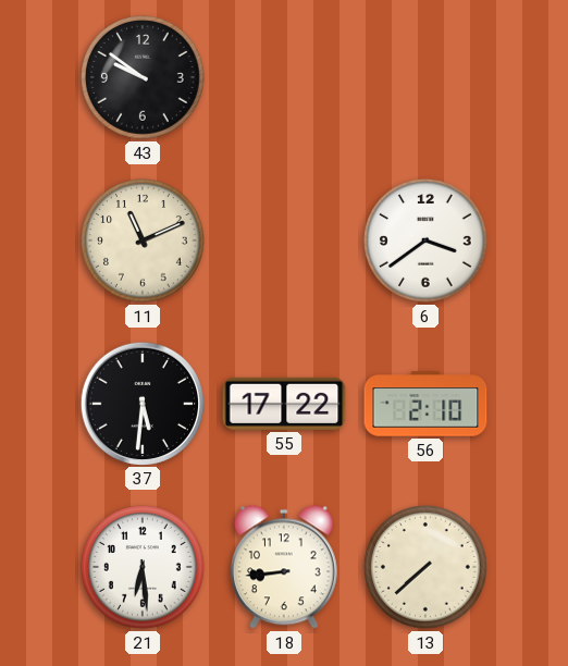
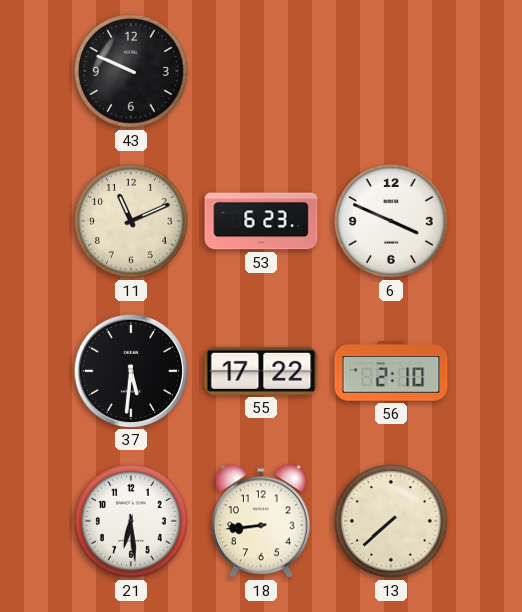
43: 9:51 -> 9:49
53: none -> 6:23
6: 3:39 -> 3:49
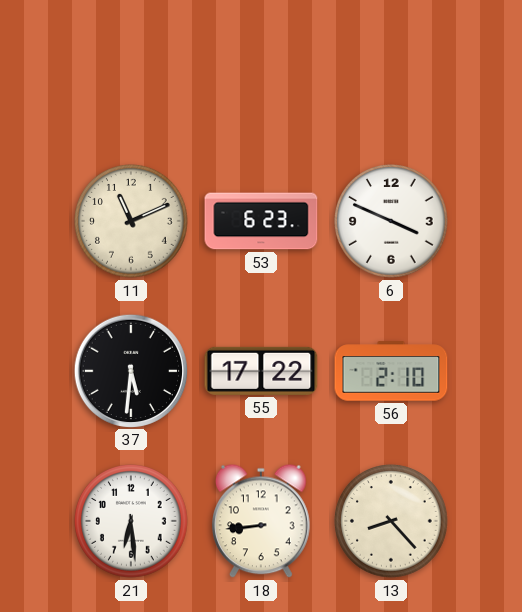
43: 9:49 -> none
13: 7:38 -> 8:23
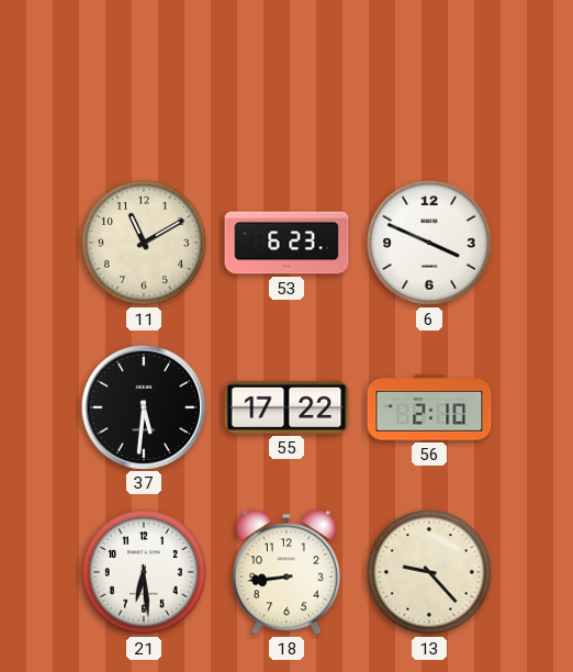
11: 11:11 -> 11:10
13: 8:23 -> 9:23
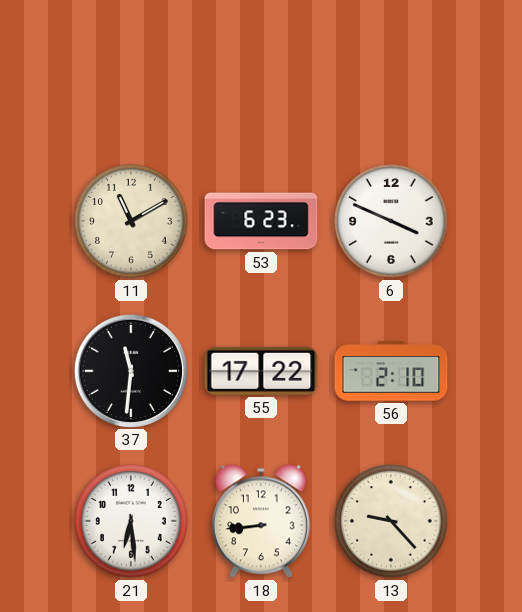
37: 5:31 -> 11:31
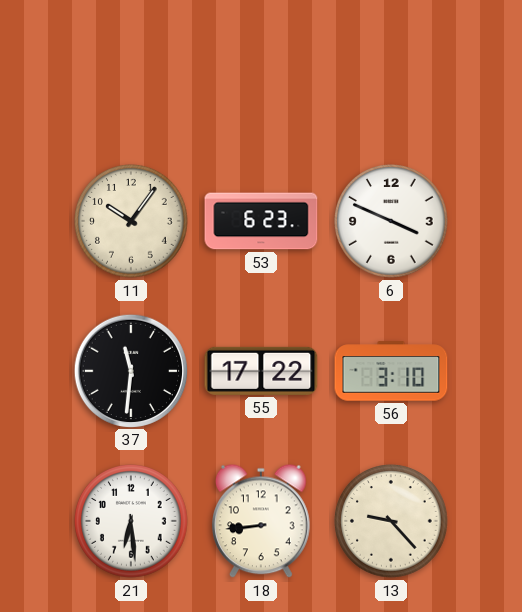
11: 11:10 -> 10:06
56: 2:10 -> 3:10
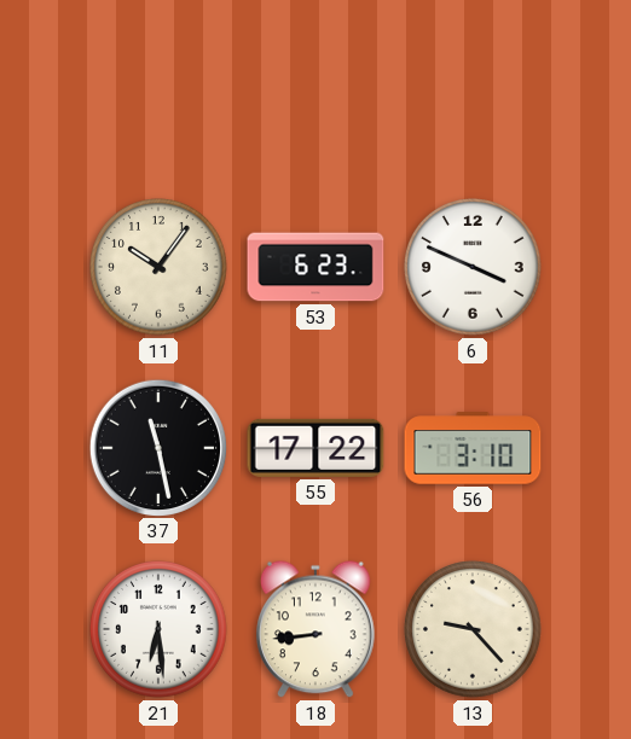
37: 11:31 -> 11:28
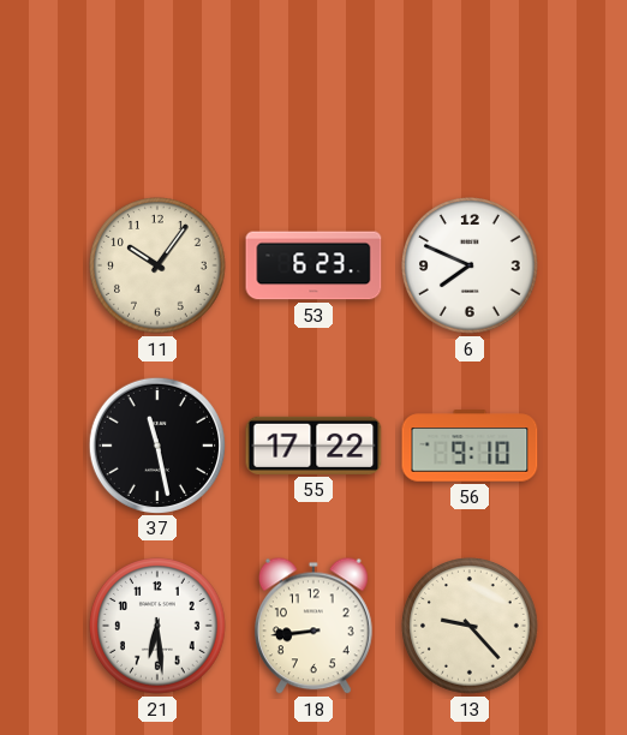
6: 3:49 -> 7:49
56: 3:10 -> 9:10
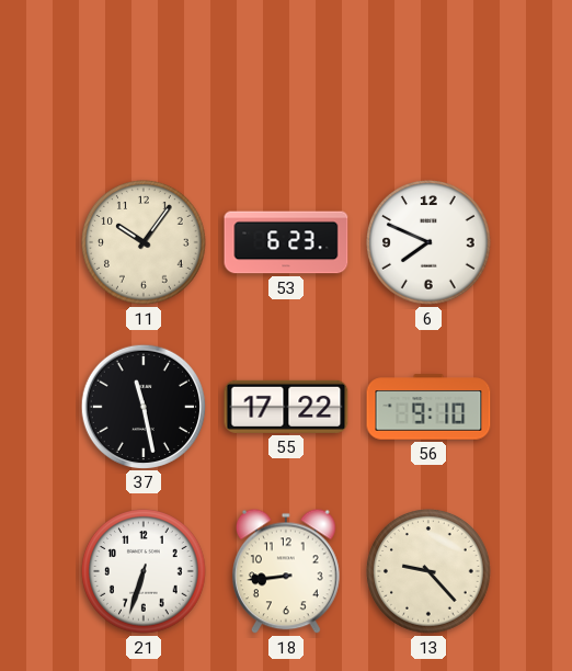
21: 6:29 -> 6:33
